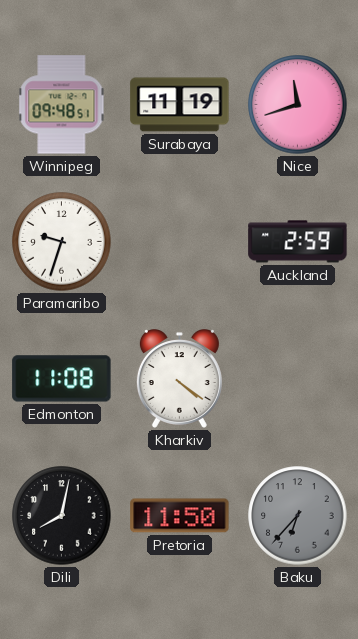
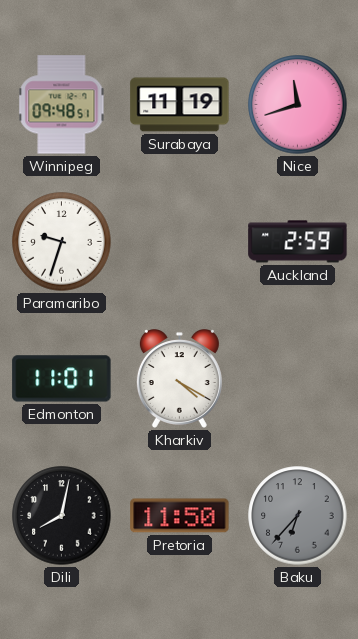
Edmonton: 11:08 -> 11:01
Kharkiv: 4:21 -> 4:20
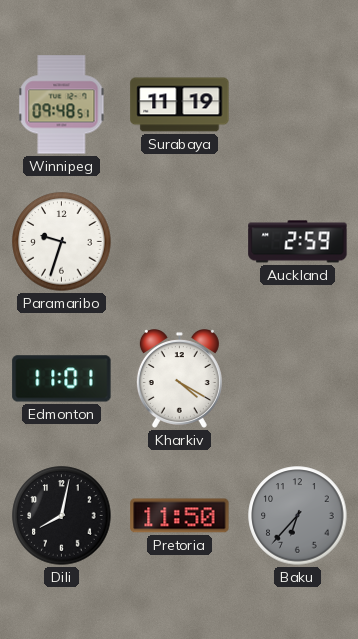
Nice: 11:42 -> none
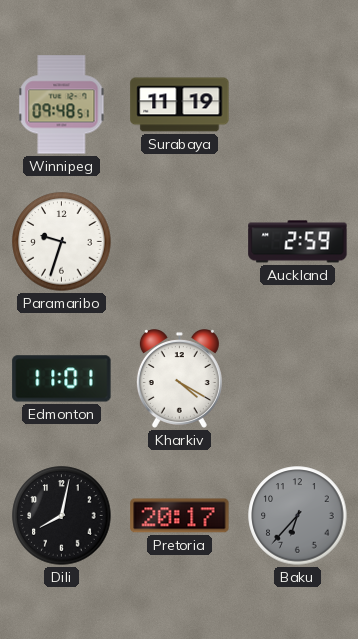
Pretoria: 11:50 -> 20:17
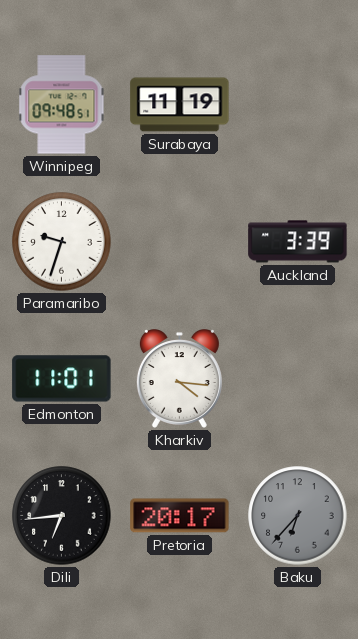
Auckland: 2:59 -> 3:39
Kharkiv: 4:20 -> 4:16
Dili: 8:02 -> 6:44
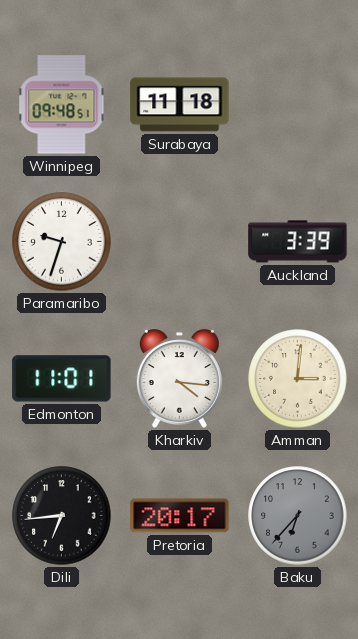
Surabaya: 11:19 -> 11:18
Amman: none -> 3:01
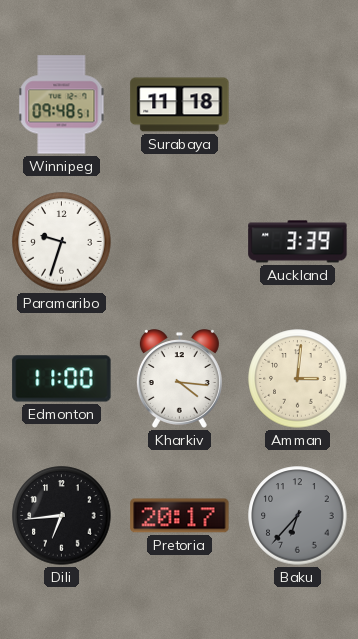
Edmonton: 11:01 -> 11:00
